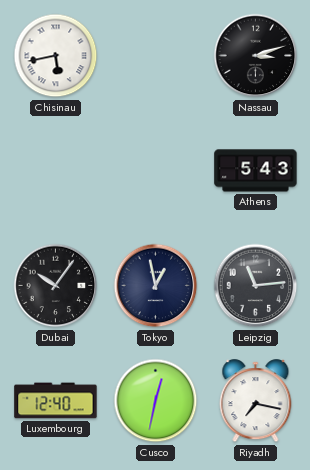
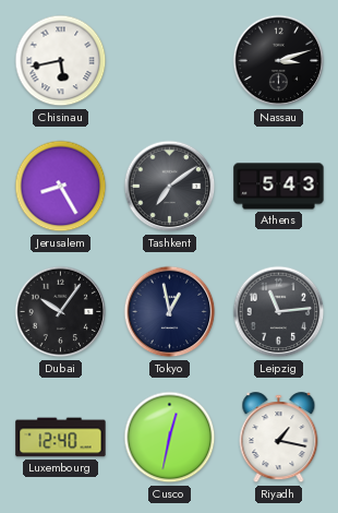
Jerusalem: none -> 8:25
Tashkent: none -> 7:09
Riyadh: 7:17 -> 1:17
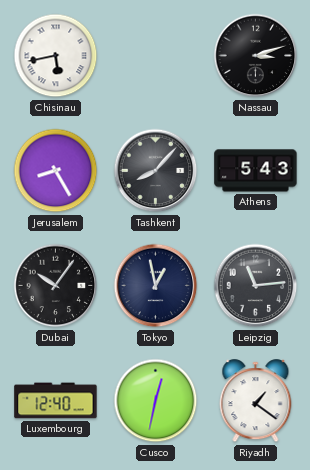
Tashkent: 7:09 -> 8:07
Riyadh: 1:17 -> 1:21
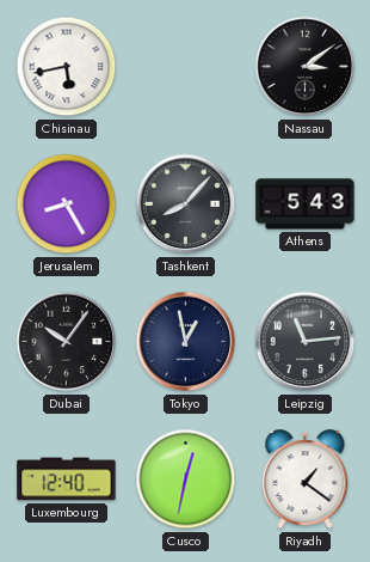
Nassau: 3:12 -> 3:09
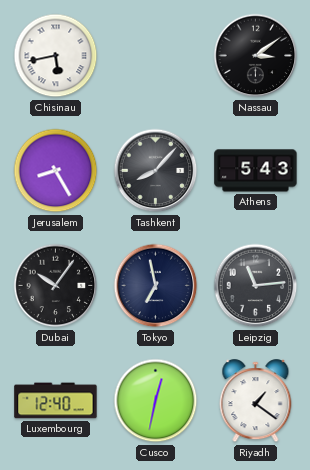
Tokyo: 12:58 -> 6:58
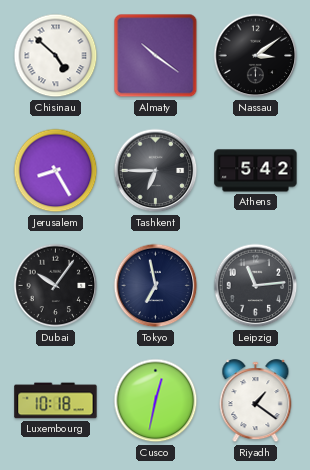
Chisinau: 5:43 -> 4:52
Almaty: none -> 10:21
Tashkent: 8:07 -> 6:45
Athens: 5:43 -> 5:42
Luxembourg: 12:40 -> 10:18
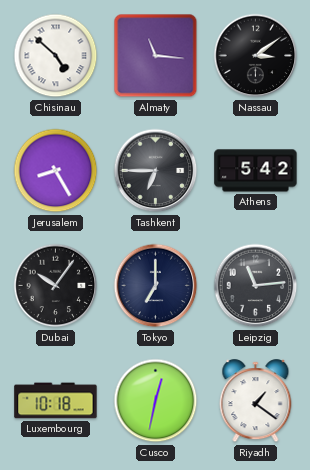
Almaty: 10:21 -> 11:16
Tokyo: 6:58 -> 7:00
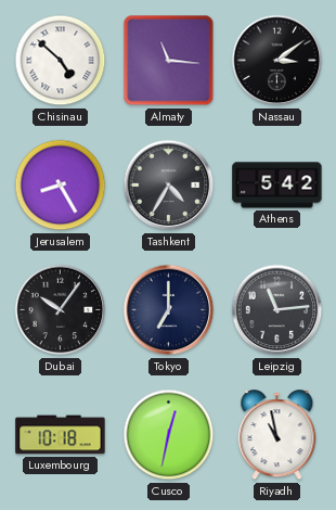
Tashkent: 6:45 -> 4:35
Riyadh: 1:21 -> 10:58
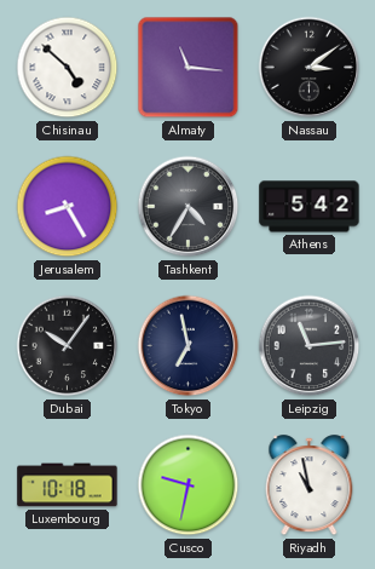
Tokyo: 7:00 -> 6:58
Cusco: 12:32 -> 9:32
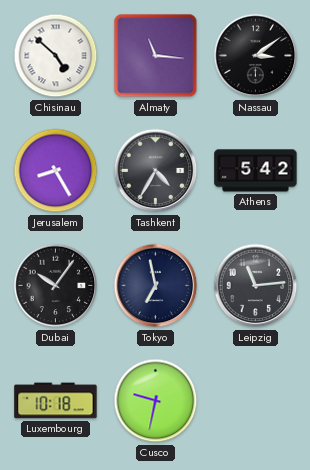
Riyadh: 10:58 -> none
